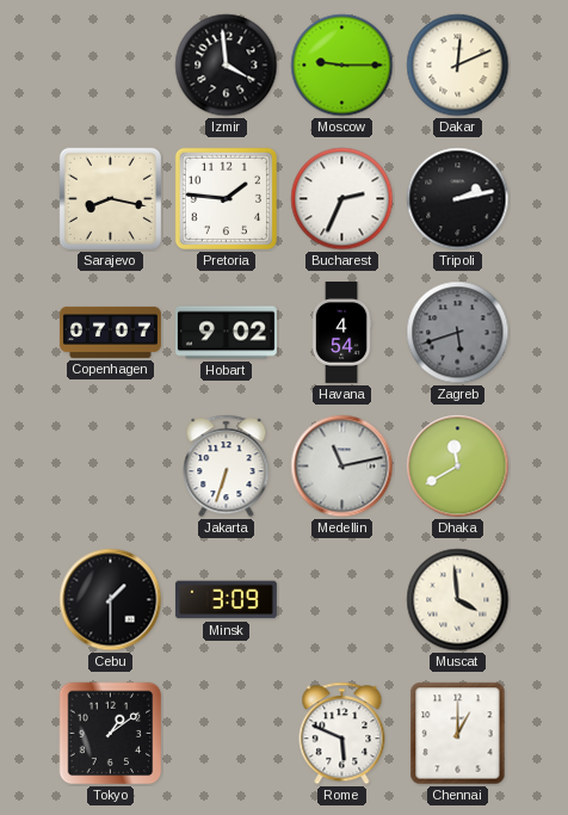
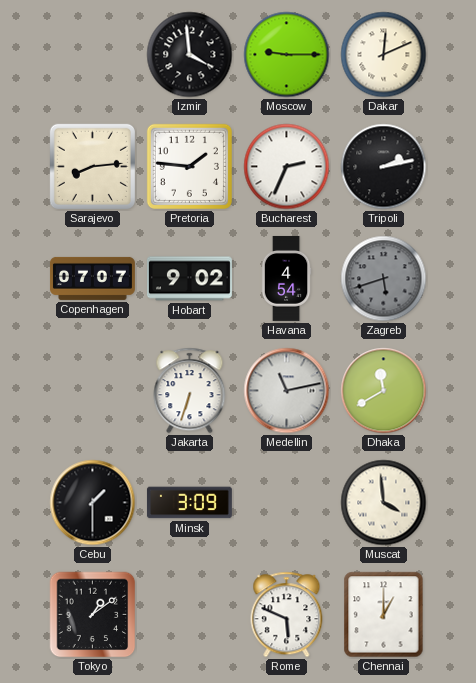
Sarajevo: 8:17 -> 8:14
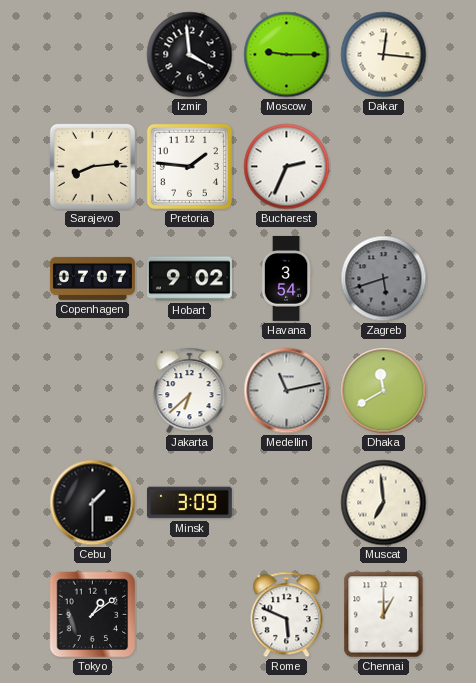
Dakar: 12:11 -> 12:16
Tripoli: 2:13 -> none
Havana: 4:54 -> 3:54
Jakarta: 6:33 -> 6:38
Muscat: 3:59 -> 6:59
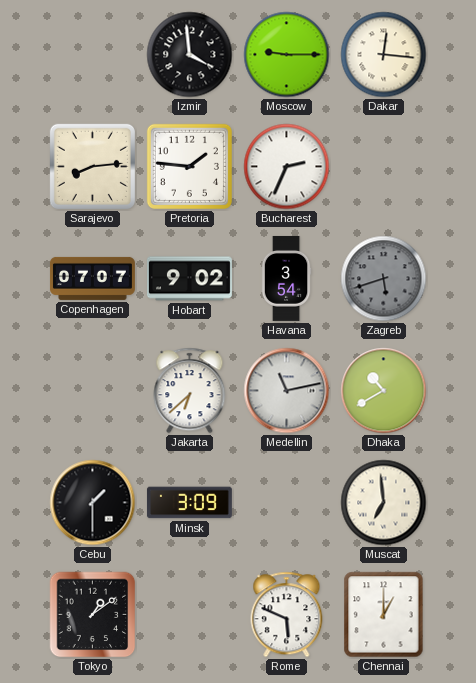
Dhaka: 11:40 -> 10:40
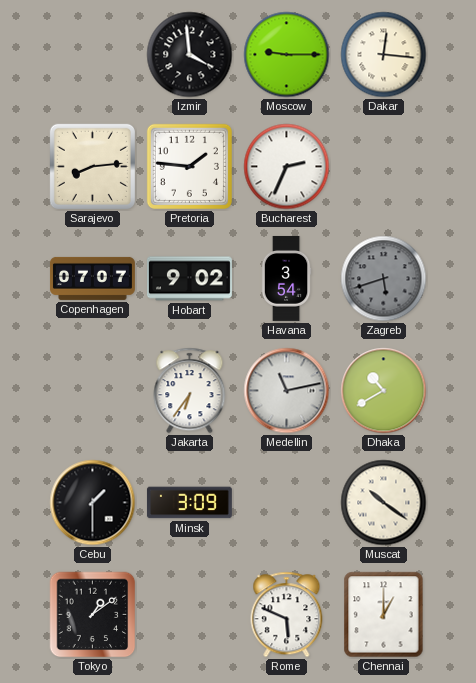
Jakarta: 6:38 -> 6:36
Muscat: 6:59 -> 10:21
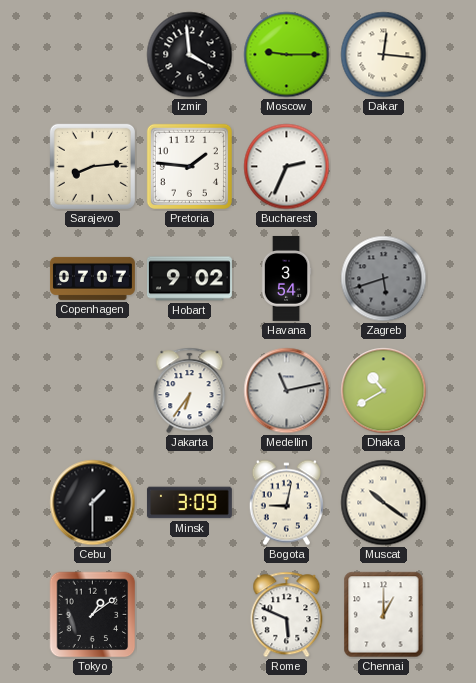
Bogota: none -> 9:02
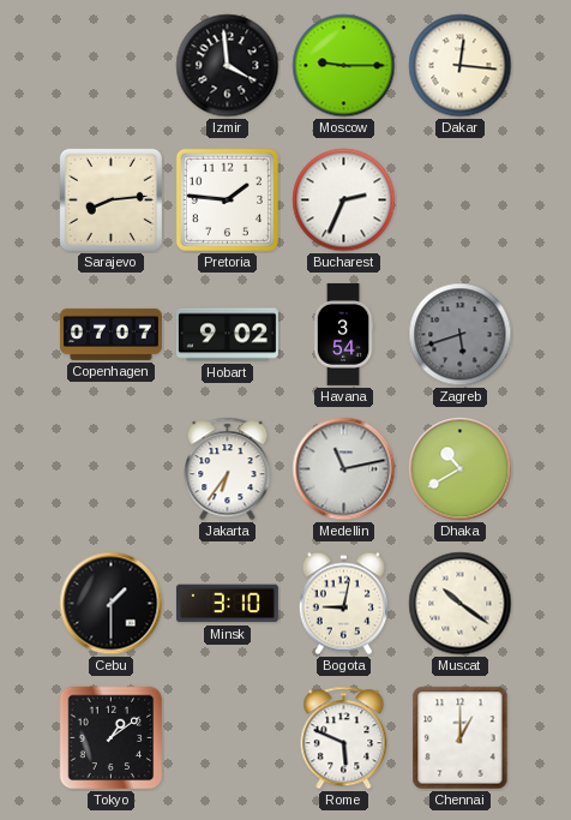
Minsk: 3:09 -> 3:10
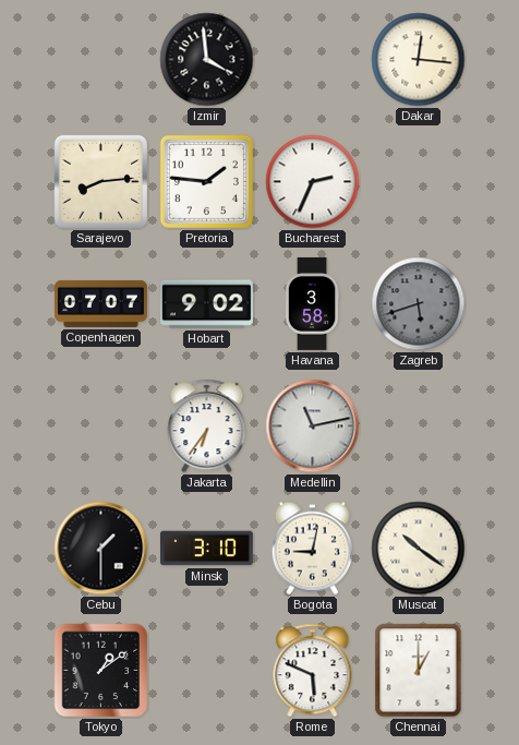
Moscow: 9:15 -> none
Havana: 3:54 -> 3:58
Dhaka: 10:40 -> none
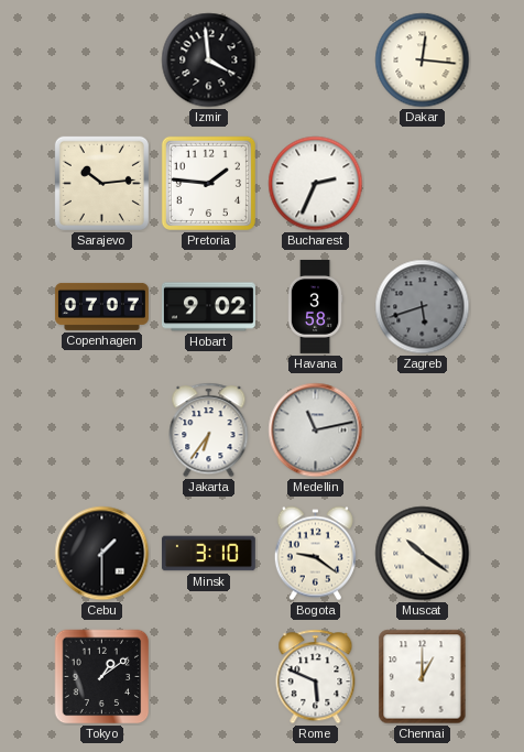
Sarajevo: 8:14 -> 10:14
Bogota: 9:02 -> 9:21
